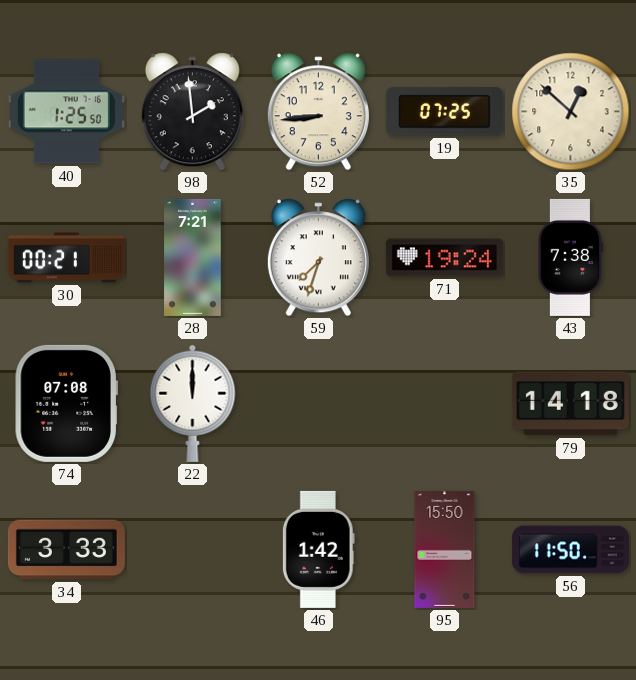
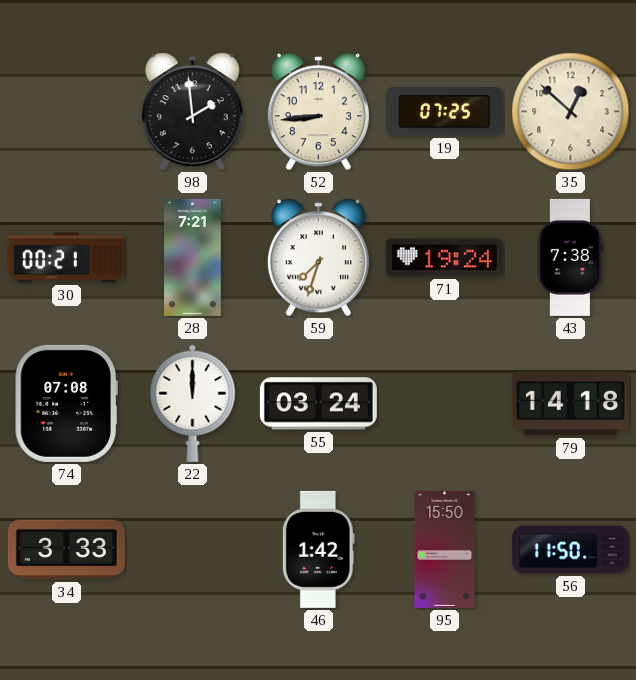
40: 1:25 -> none
55: none -> 03:24
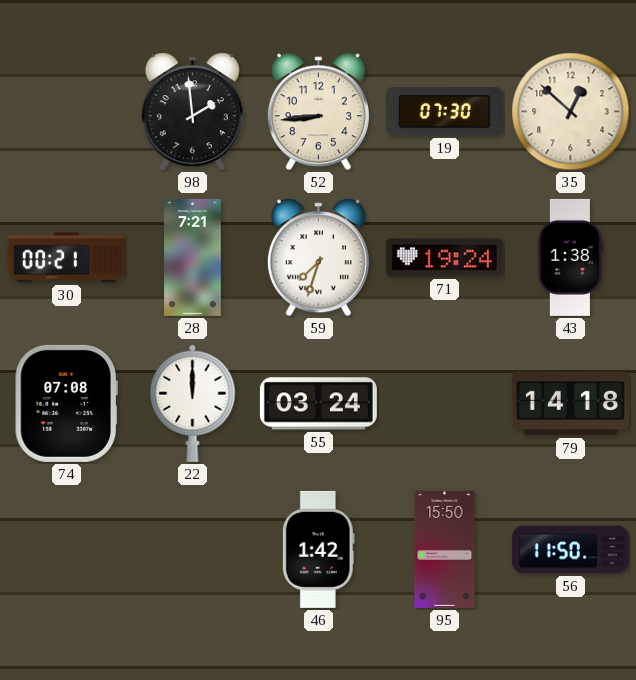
19: 07:25 -> 07:30
43: 7:38 -> 1:38
34: 3:33 -> none
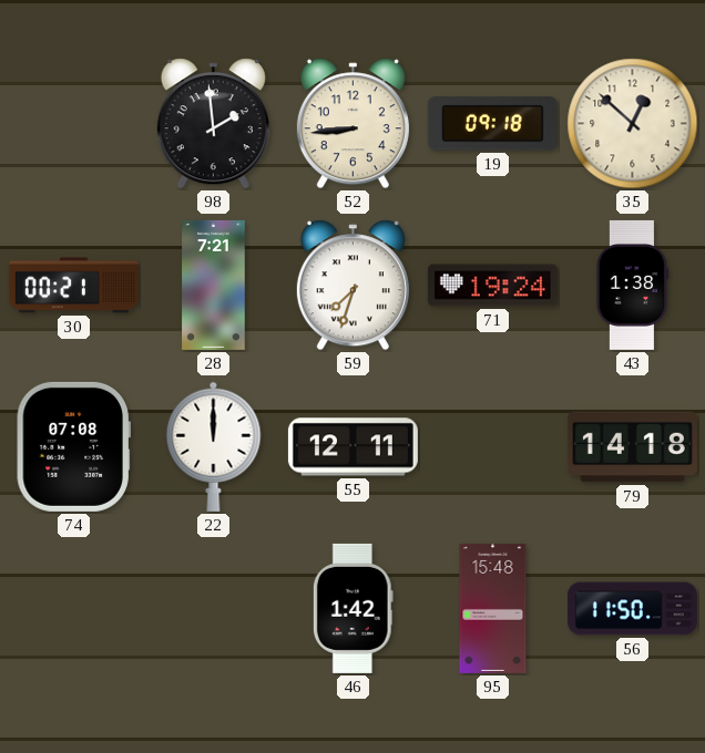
19: 07:30 -> 09:18
55: 03:24 -> 12:11
95: 15:50 -> 15:48
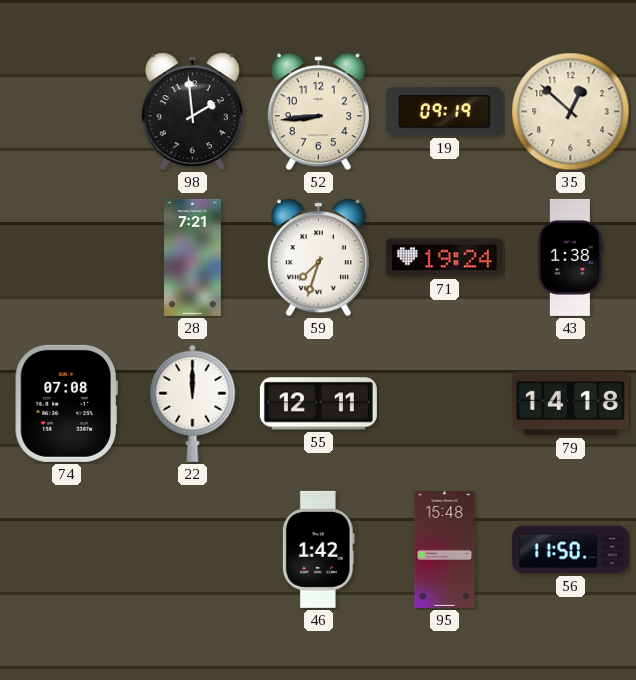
19: 09:18 -> 09:19
30: 00:21 -> none
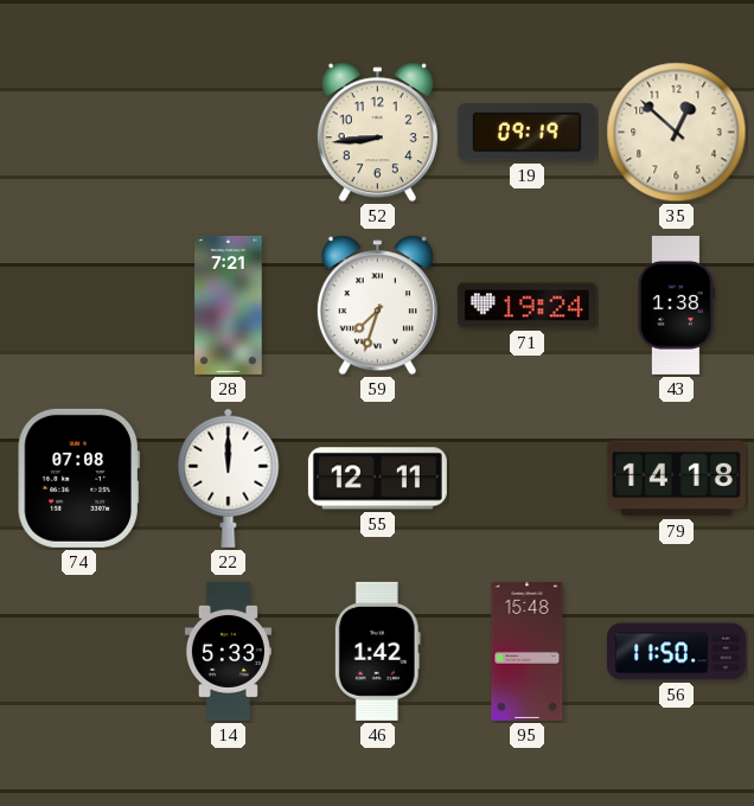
98: 1:59 -> none
14: none -> 5:33
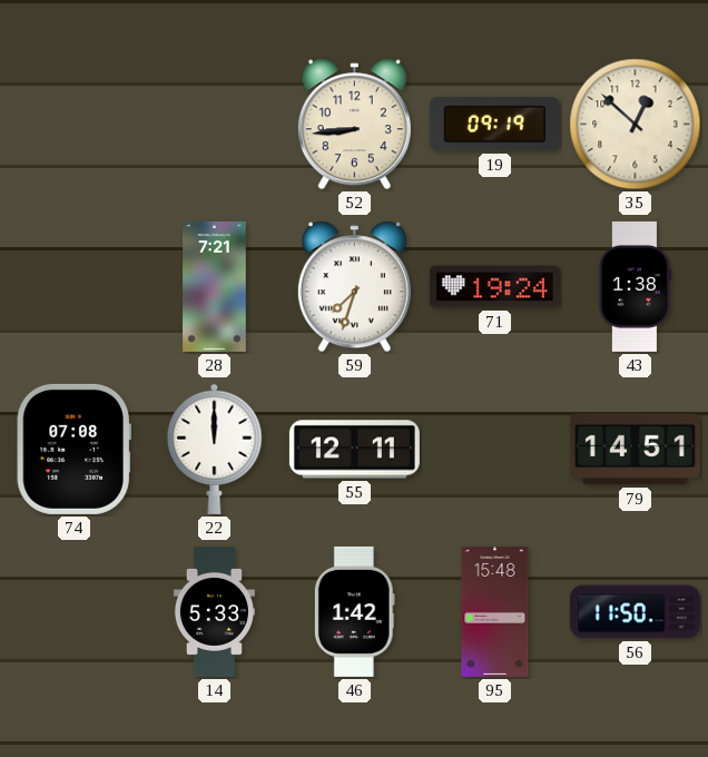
79: 14:18 -> 14:51
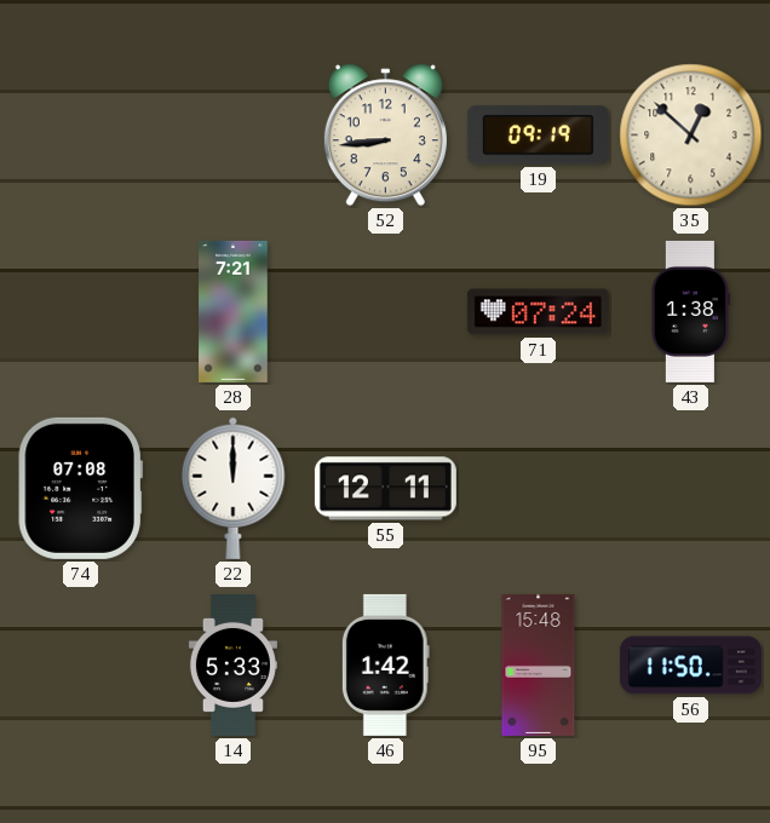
59: 7:33 -> none
71: 19:24 -> 07:24
79: 14:51 -> none
